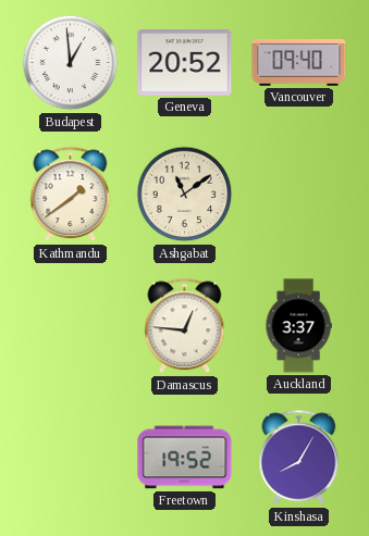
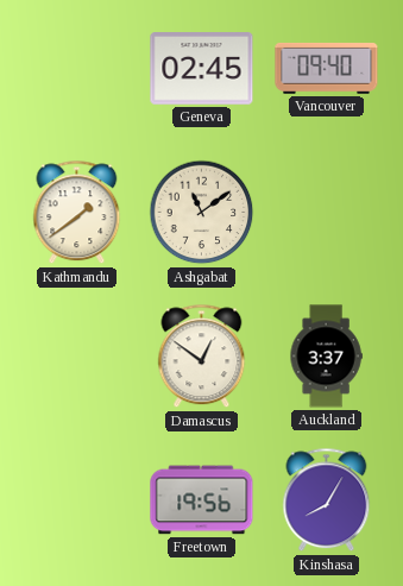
Budapest: 12:59 -> none
Geneva: 20:52 -> 02:45
Damascus: 12:46 -> 12:51
Freetown: 19:52 -> 19:56
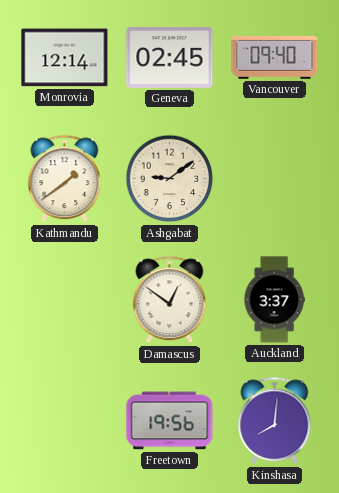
Monrovia: none -> 12:14
Ashgabat: 11:09 -> 9:09
Kinshasa: 8:05 -> 8:01
